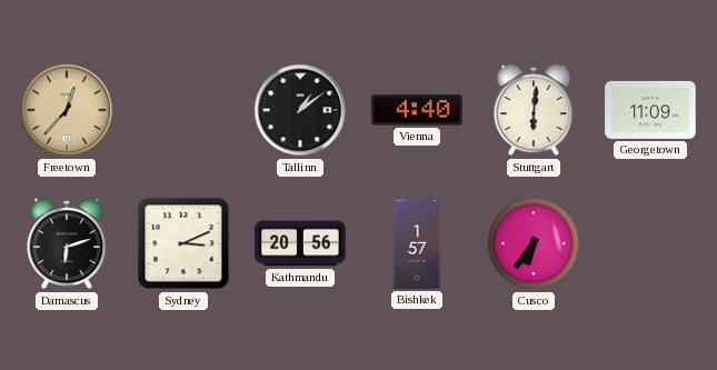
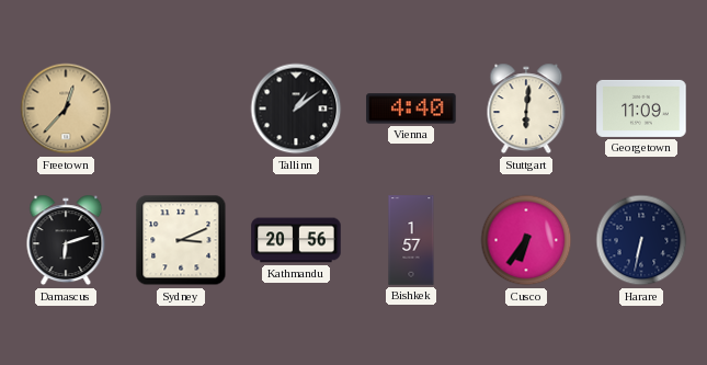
Harare: none -> 6:32
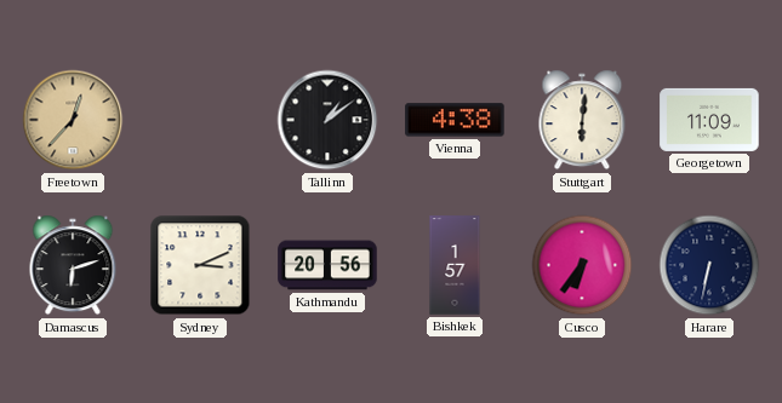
Vienna: 4:40 -> 4:38
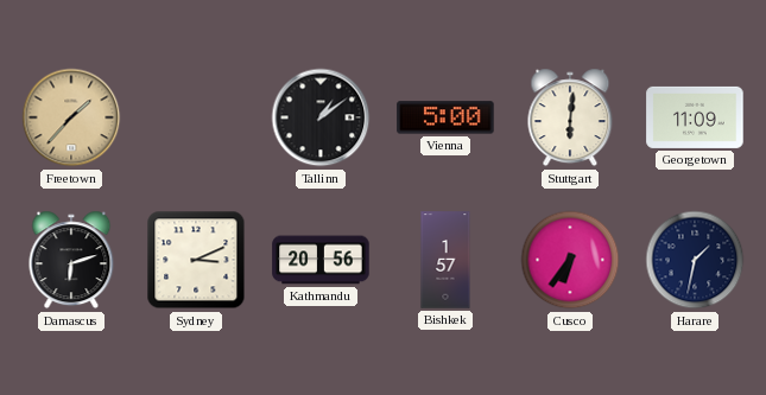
Freetown: 12:37 -> 1:37
Vienna: 4:38 -> 5:00
Harare: 6:32 -> 1:32
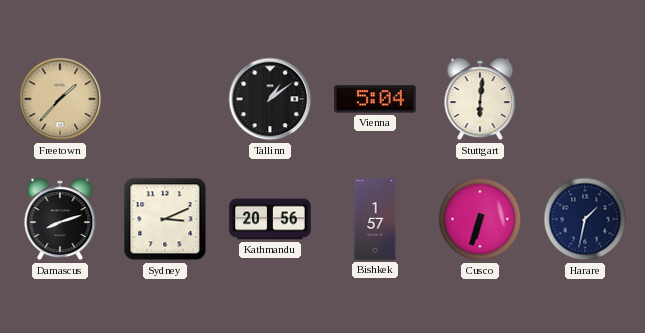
Vienna: 5:00 -> 5:04
Georgetown: 11:09 -> none
Damascus: 6:12 -> 8:12
Cusco: 6:36 -> 6:33
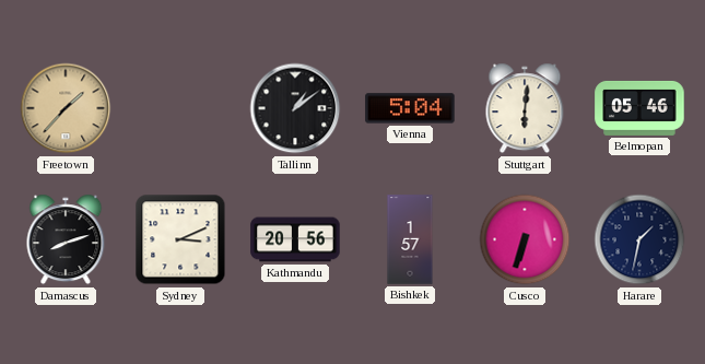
Belmopan: none -> 05:46
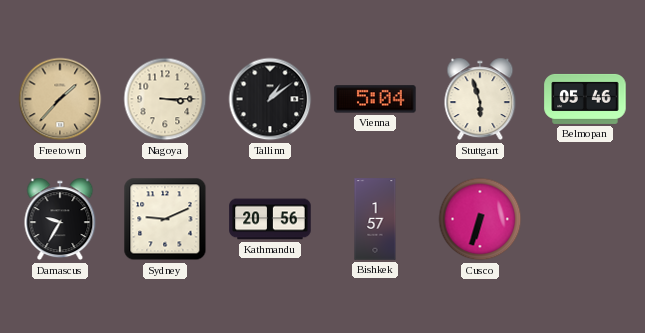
Nagoya: none -> 3:15
Stuttgart: 6:01 -> 5:57
Damascus: 8:12 -> 9:35
Sydney: 3:11 -> 9:11
Harare: 1:32 -> none
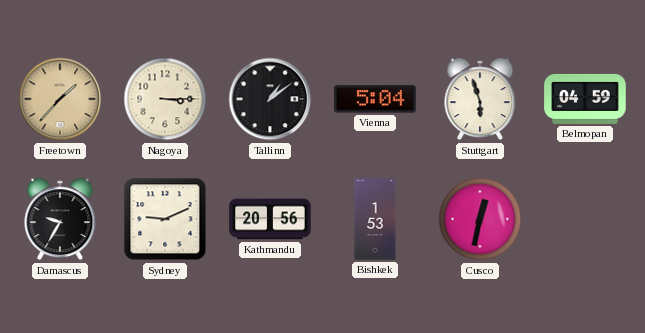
Belmopan: 05:46 -> 04:59
Bishkek: 1:57 -> 1:53
Cusco: 6:33 -> 12:32
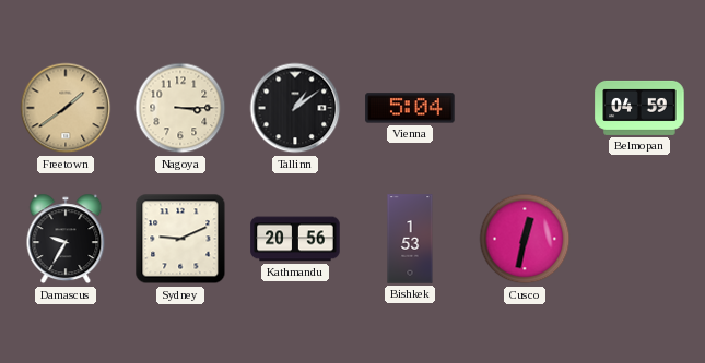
Freetown: 1:37 -> 1:39
Stuttgart: 5:57 -> none
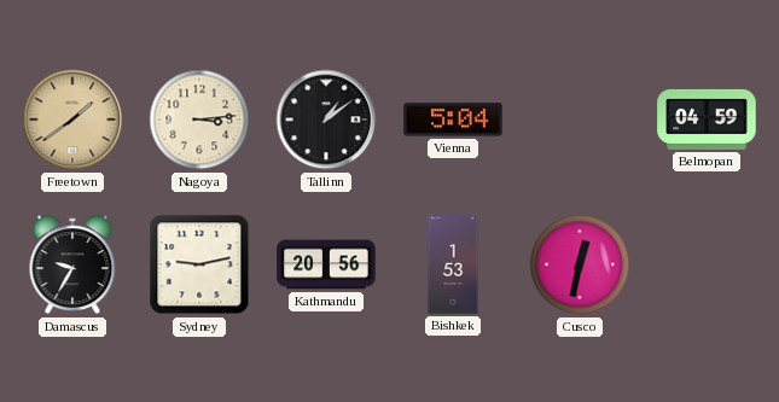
Nagoya: 3:15 -> 3:14
Sydney: 9:11 -> 9:13
